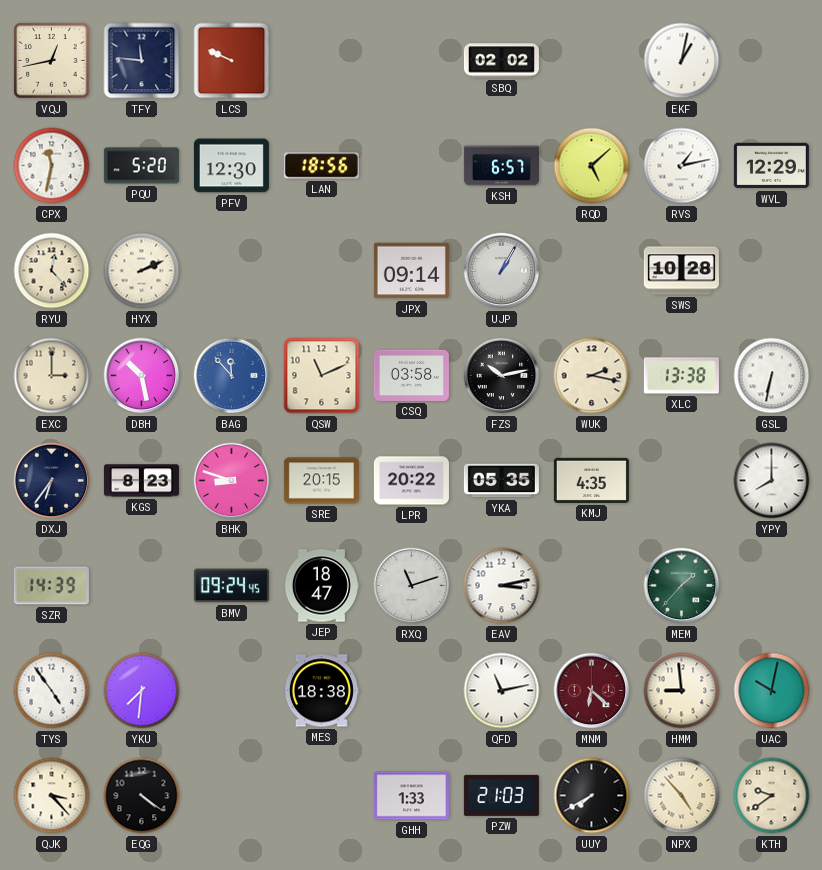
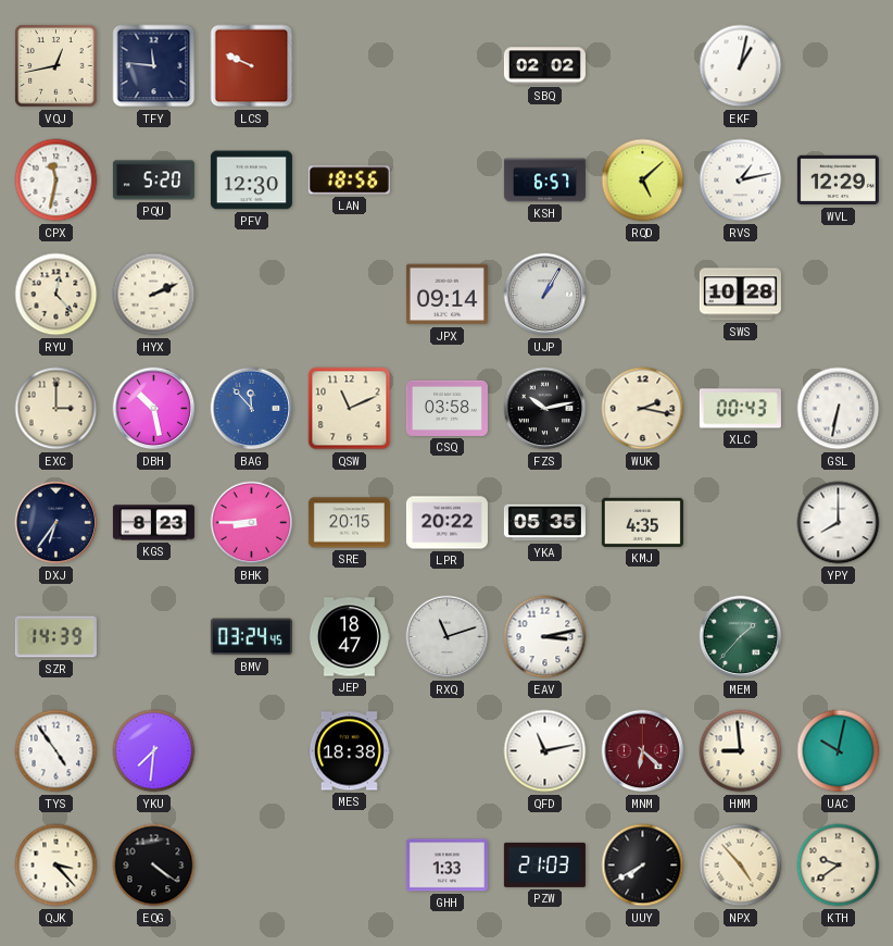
XLC: 13:38 -> 00:43
BHK: 8:48 -> 8:45
BMV: 09:24 -> 03:24
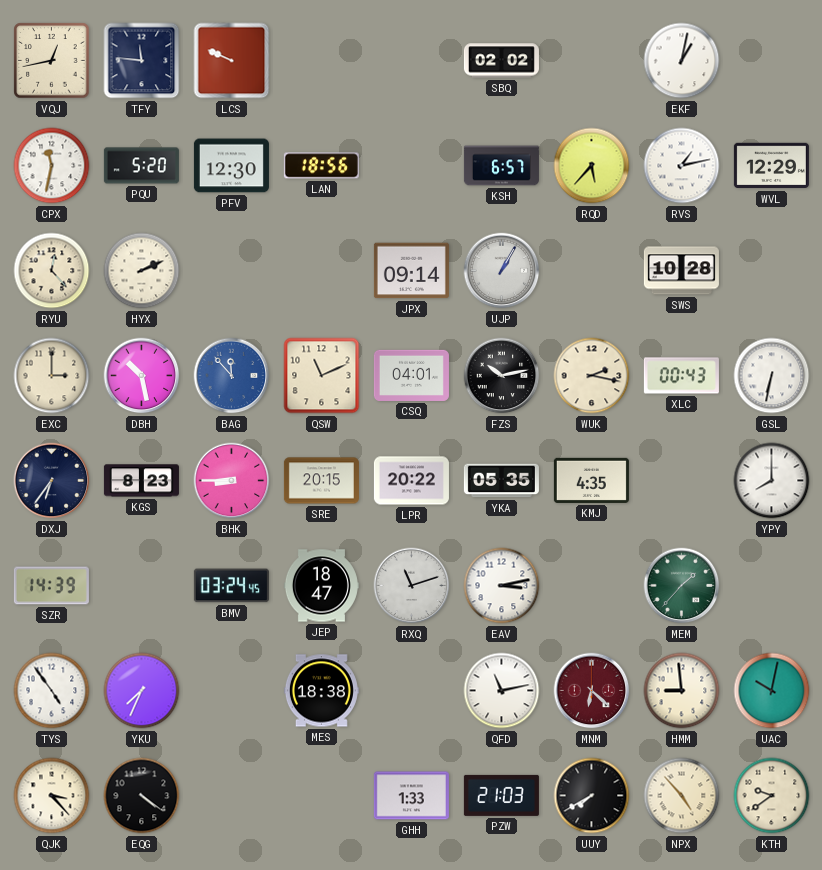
RQD: 5:08 -> 5:37
CSQ: 03:58 -> 04:01
YKU: 7:31 -> 7:34
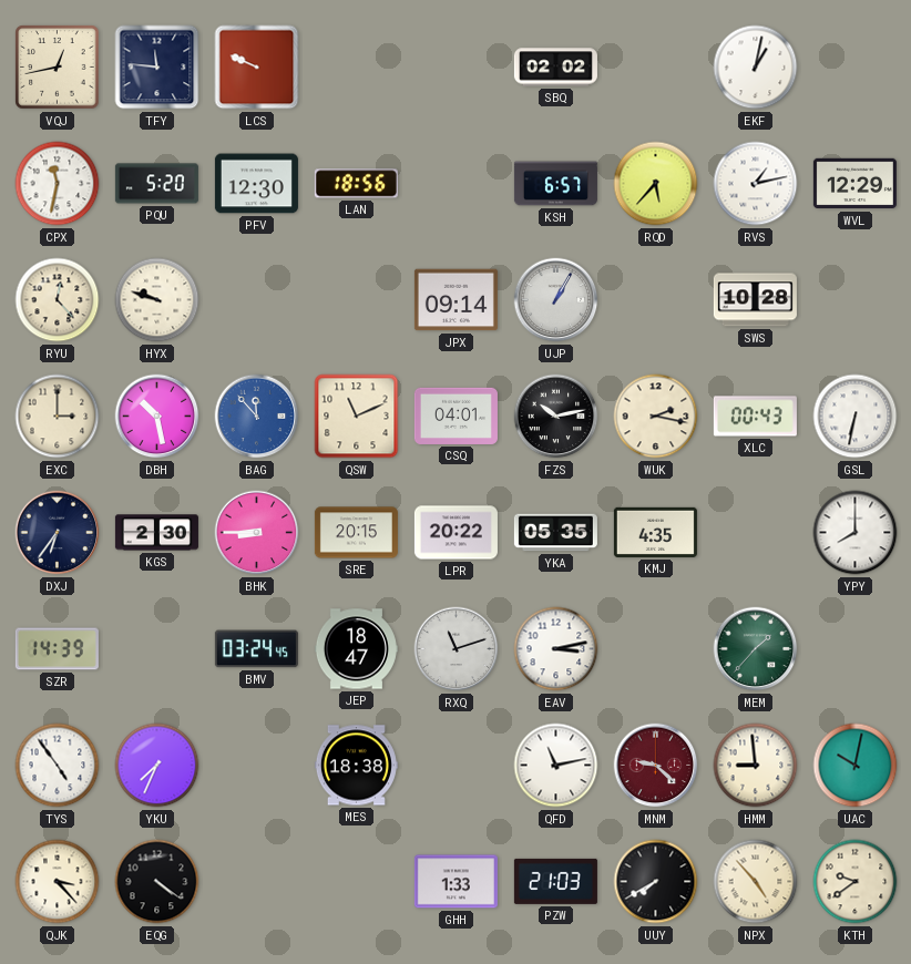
HYX: 2:11 -> 9:48
KGS: 8:23 -> 2:30
MNM: 6:22 -> 9:22
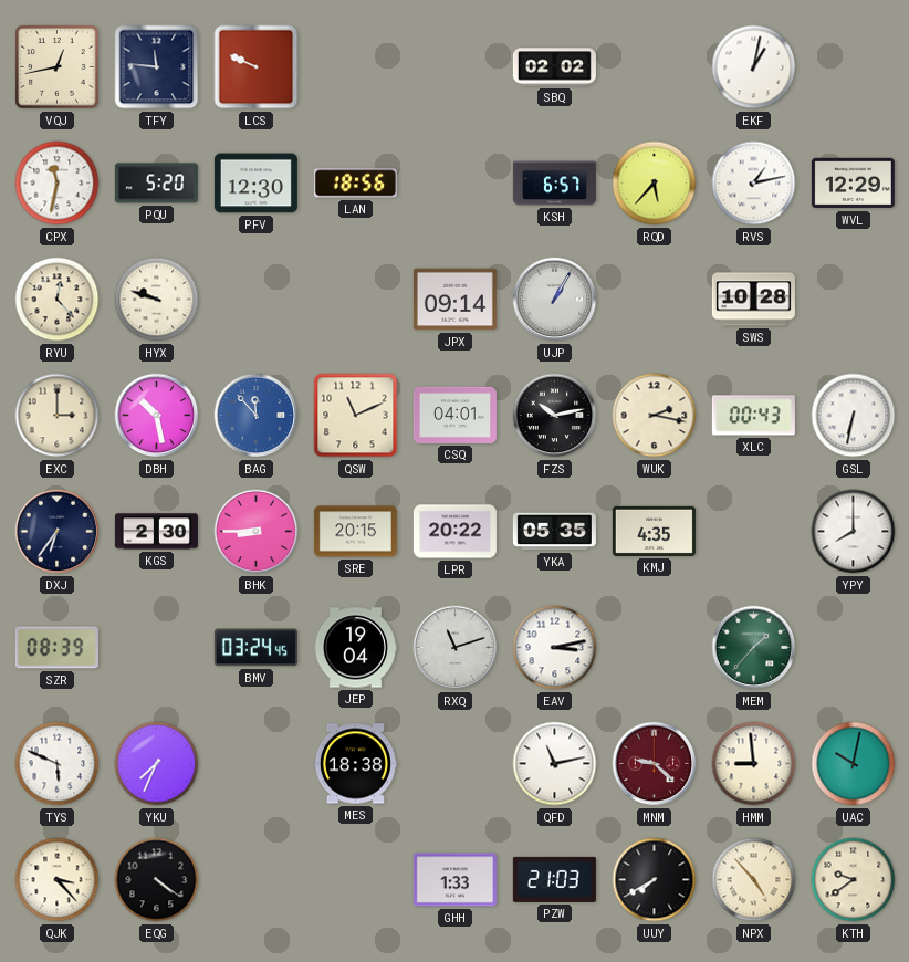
SZR: 14:39 -> 08:39
JEP: 18:47 -> 19:04
TYS: 4:54 -> 5:49
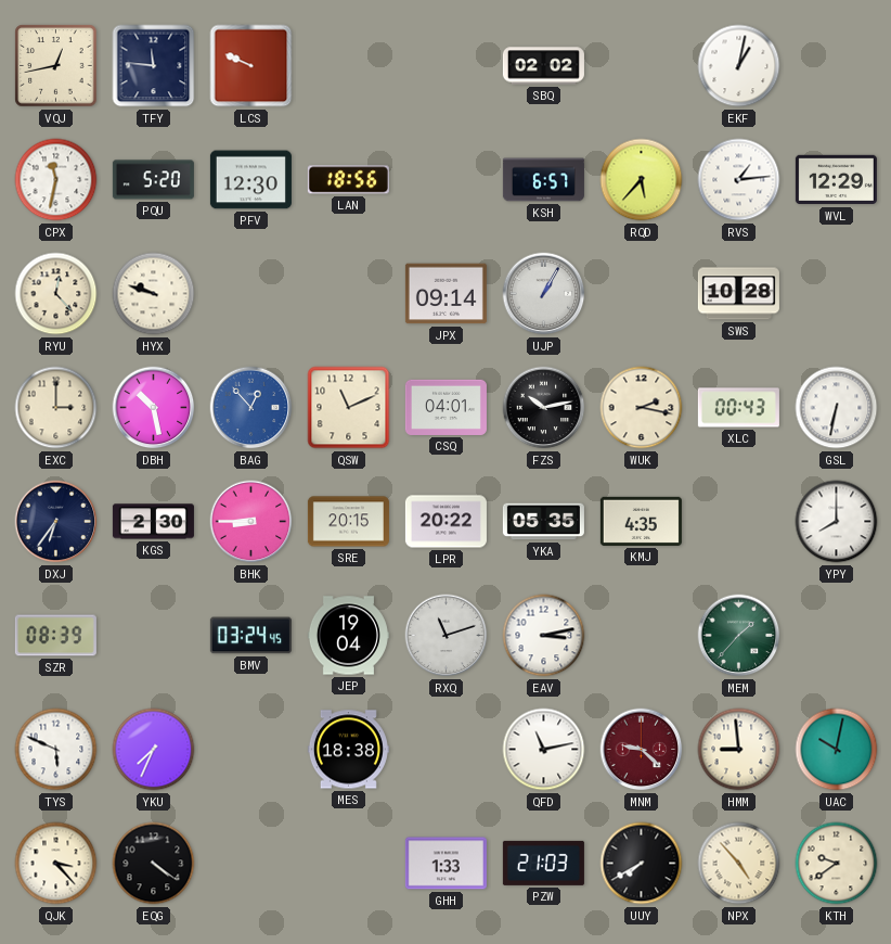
RVS: 1:13 -> 1:14
BAG: 11:53 -> 12:53
